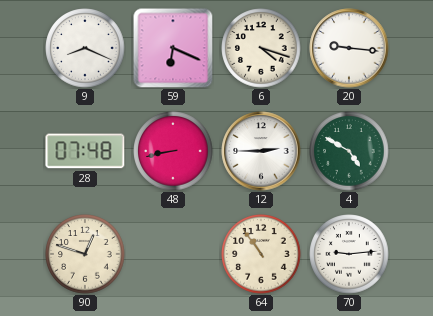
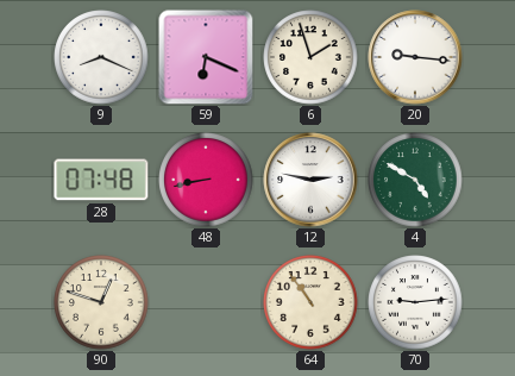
6: 4:18 -> 1:57
12: 2:45 -> 2:47
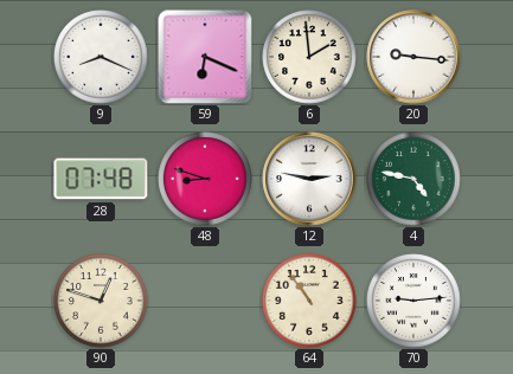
6: 1:57 -> 1:59
48: 8:43 -> 8:48
4: 4:50 -> 4:47
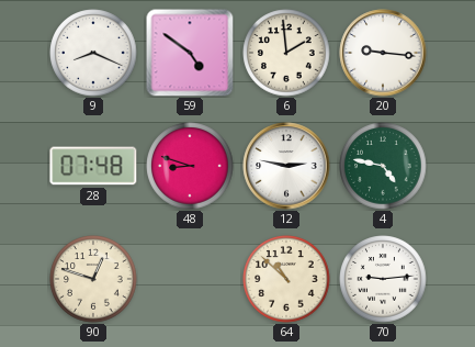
59: 6:19 -> 4:51
64: 10:54 -> 10:52
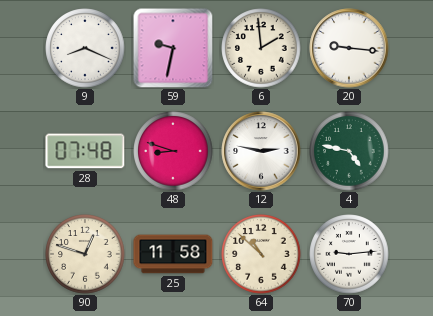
59: 4:51 -> 9:32
25: none -> 11:58
